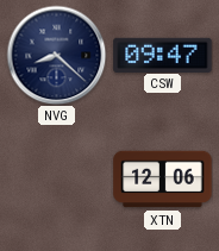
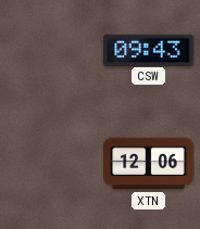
NVG: 8:22 -> none
CSW: 09:47 -> 09:43
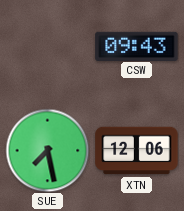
SUE: none -> 7:28
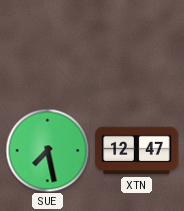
CSW: 09:43 -> none
XTN: 12:06 -> 12:47
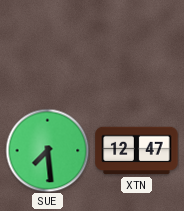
SUE: 7:28 -> 7:29
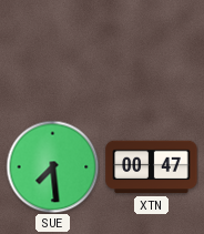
XTN: 12:47 -> 00:47
